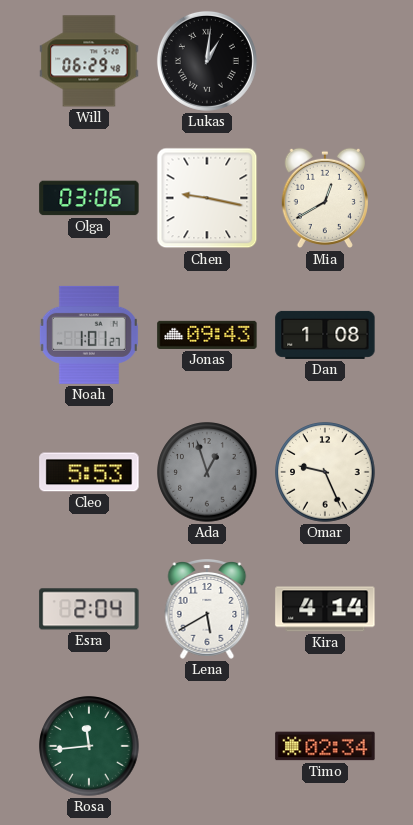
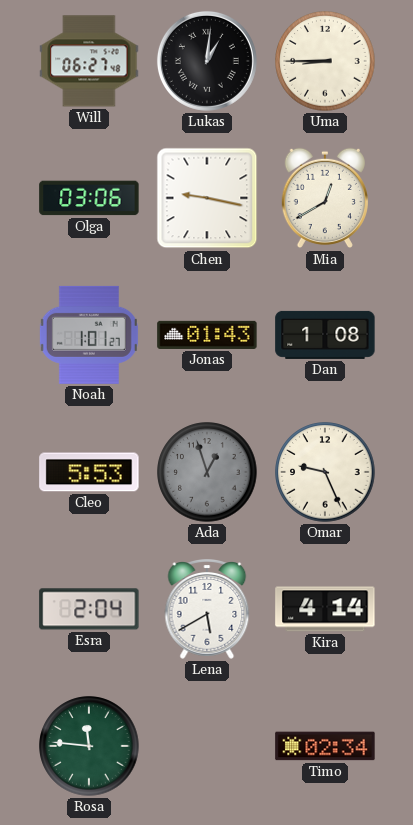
Will: 06:29 -> 06:27
Uma: none -> 8:45
Jonas: 09:43 -> 01:43
Rosa: 11:44 -> 11:46
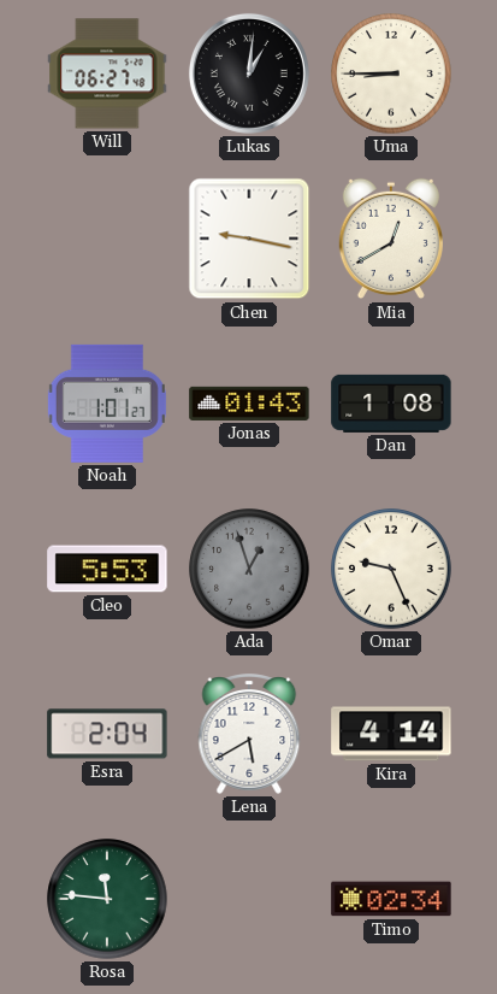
Olga: 03:06 -> none
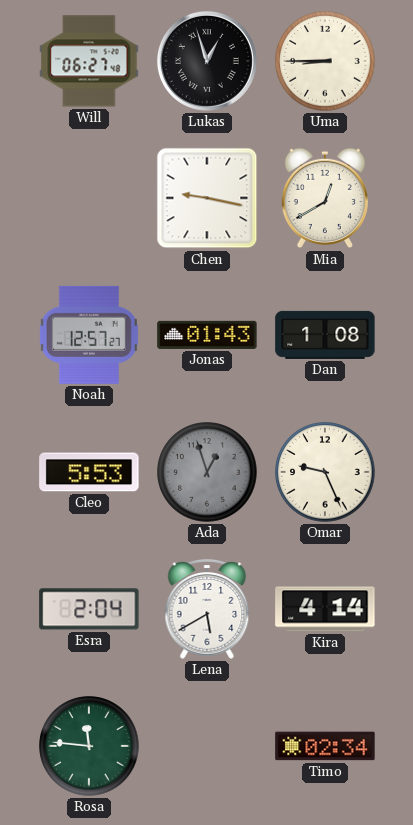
Lukas: 1:01 -> 12:57
Noah: 1:01 -> 12:57
